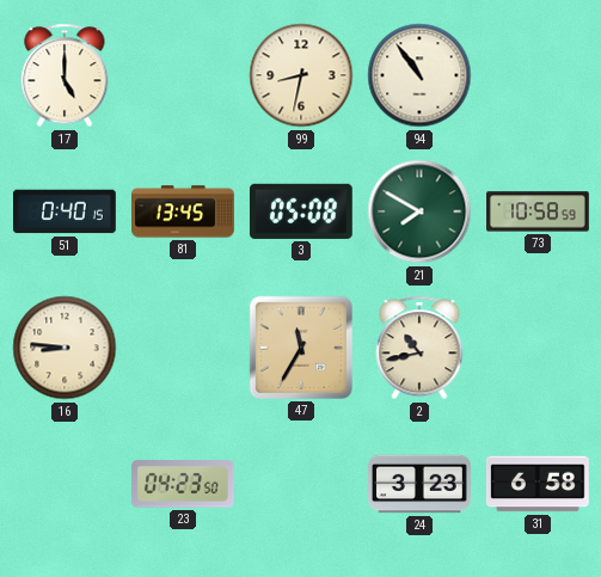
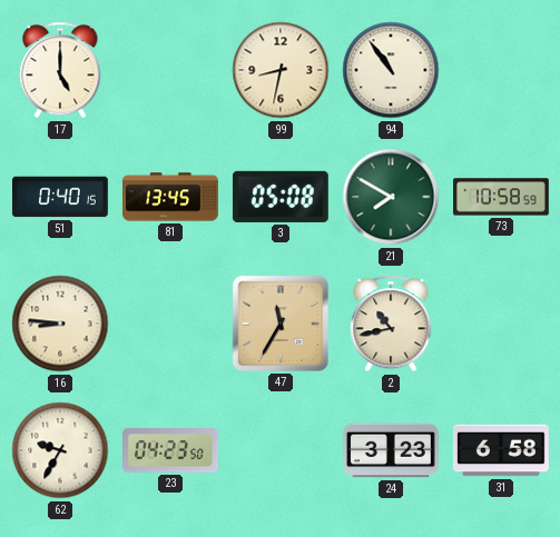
62: none -> 9:35
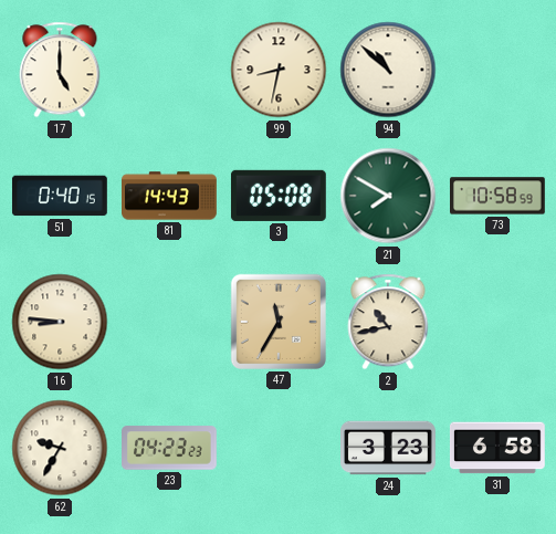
94: 10:54 -> 10:52
81: 13:45 -> 14:43
23: 04:23:50 -> 04:23:23
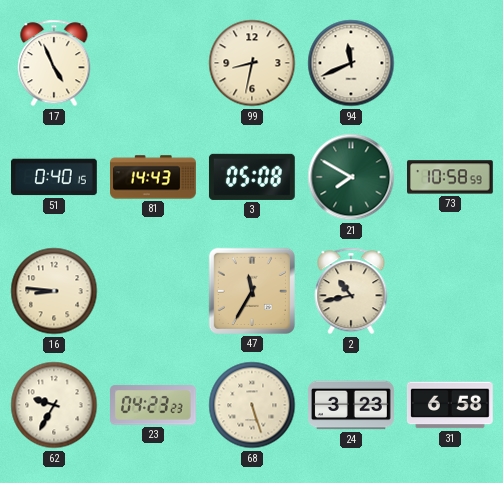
17: 5:00 -> 4:56
94: 10:52 -> 11:41
68: none -> 5:27
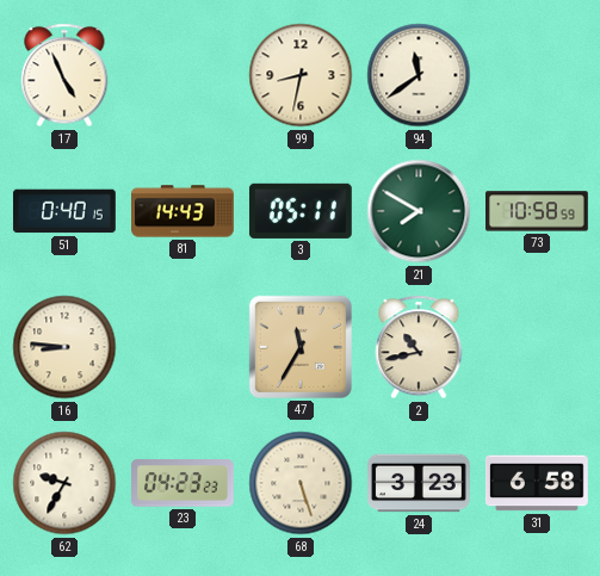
94: 11:41 -> 11:39
3: 05:08 -> 05:11
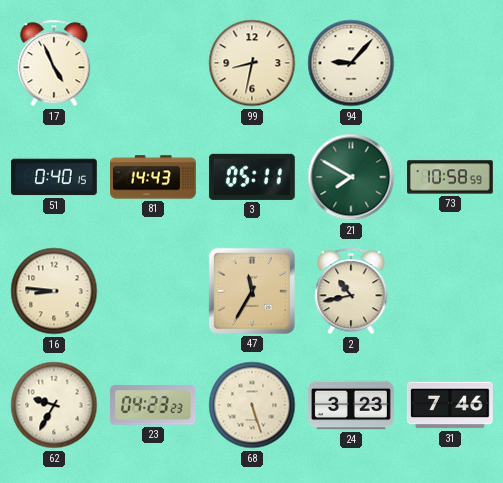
94: 11:39 -> 9:07
31: 6:58 -> 7:46
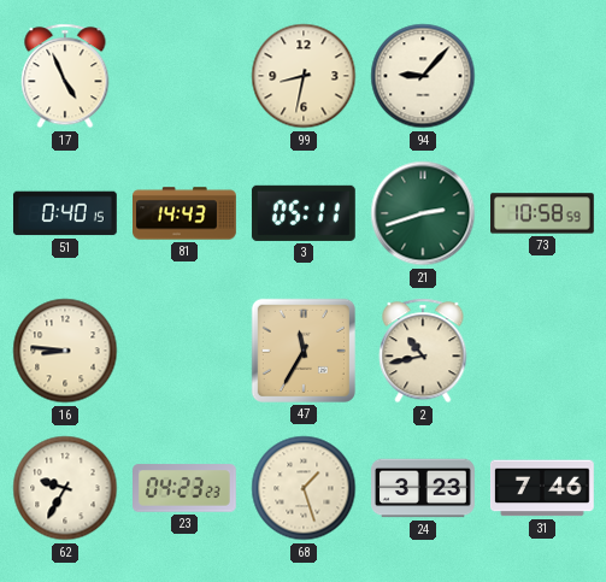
21: 7:50 -> 2:42
68: 5:27 -> 1:27
